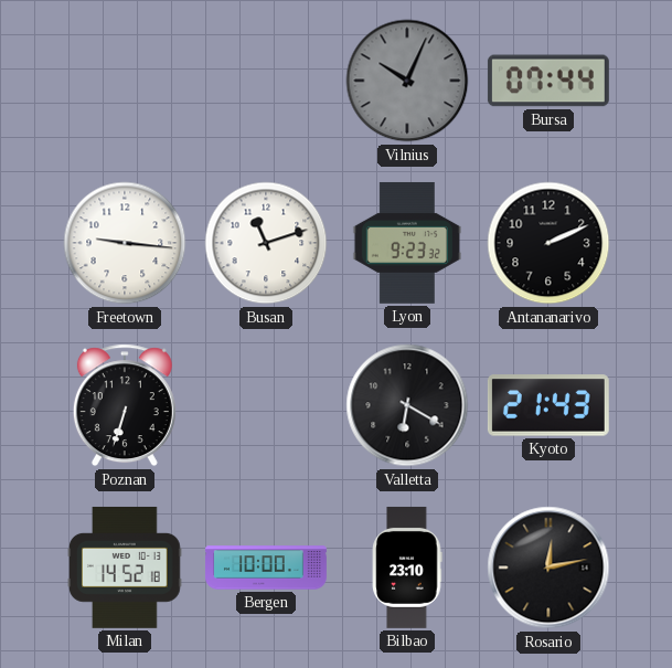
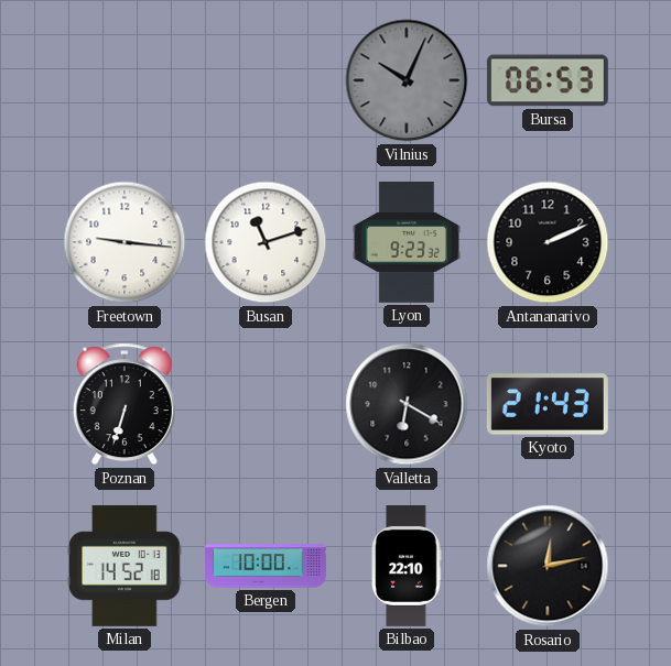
Bursa: 07:44 -> 06:53
Bilbao: 23:10 -> 22:10
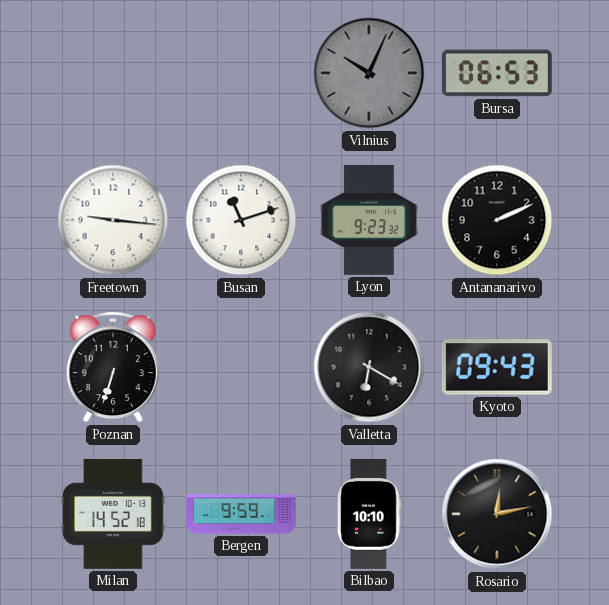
Kyoto: 21:43 -> 09:43
Bergen: 10:00 -> 9:59
Bilbao: 22:10 -> 10:10
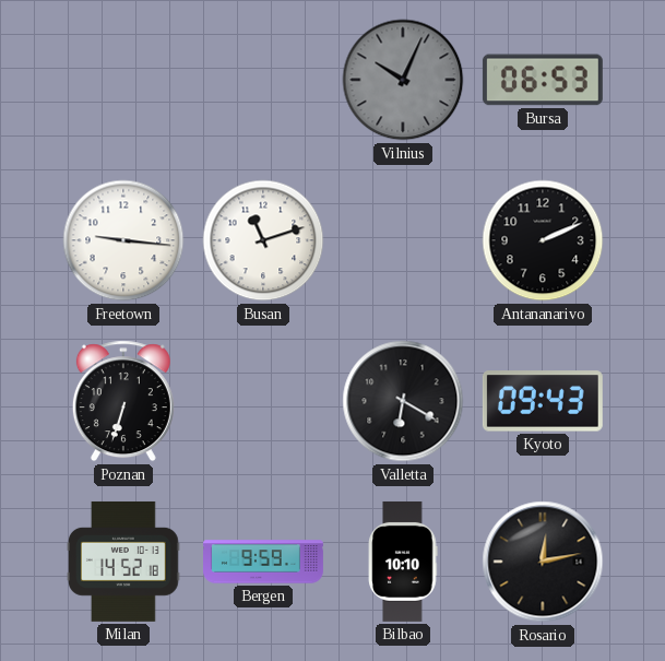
Lyon: 9:23 -> none
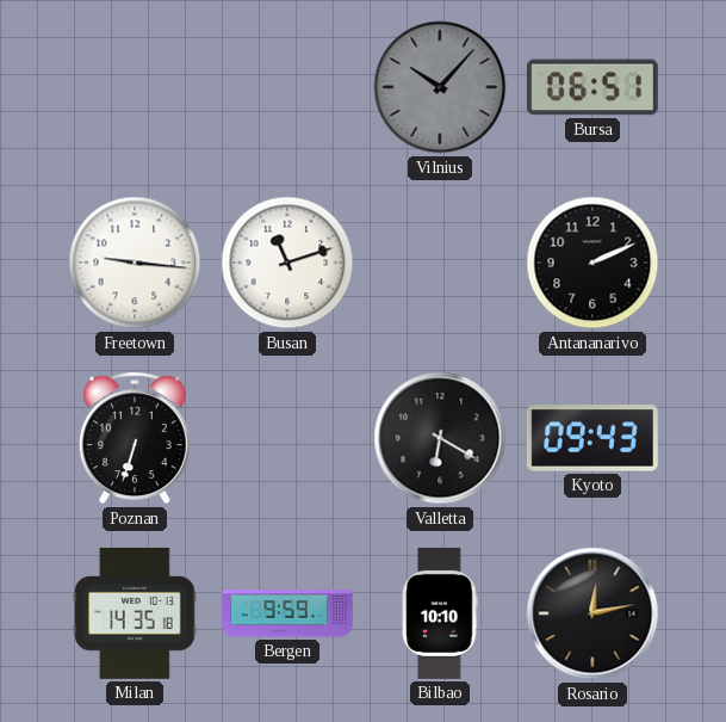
Vilnius: 10:04 -> 10:07
Bursa: 06:53 -> 06:51
Milan: 14:52 -> 14:35
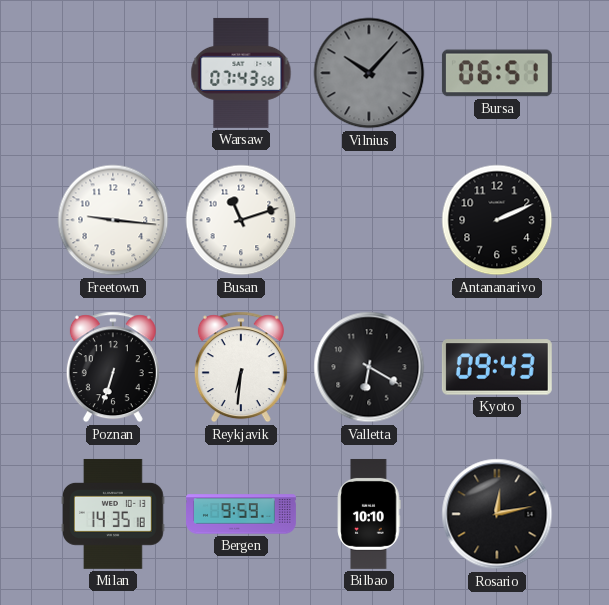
Warsaw: none -> 07:43
Reykjavik: none -> 6:31
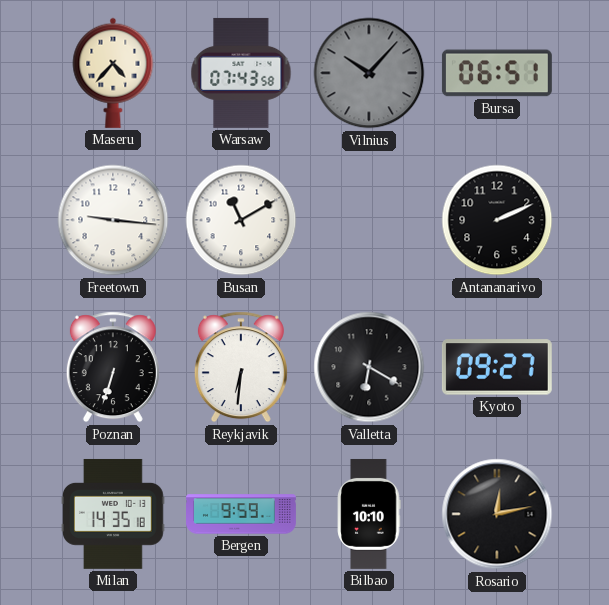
Maseru: none -> 4:37
Busan: 11:12 -> 11:10
Kyoto: 09:43 -> 09:27
